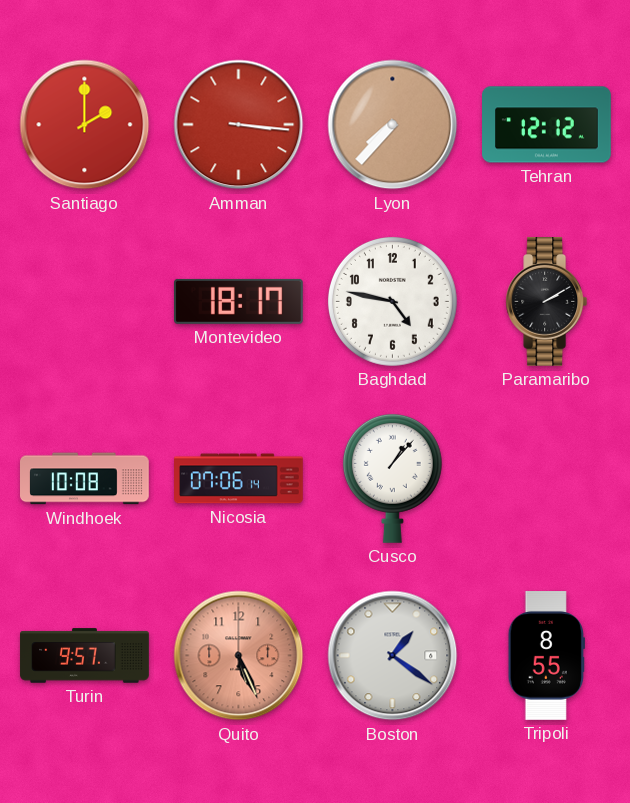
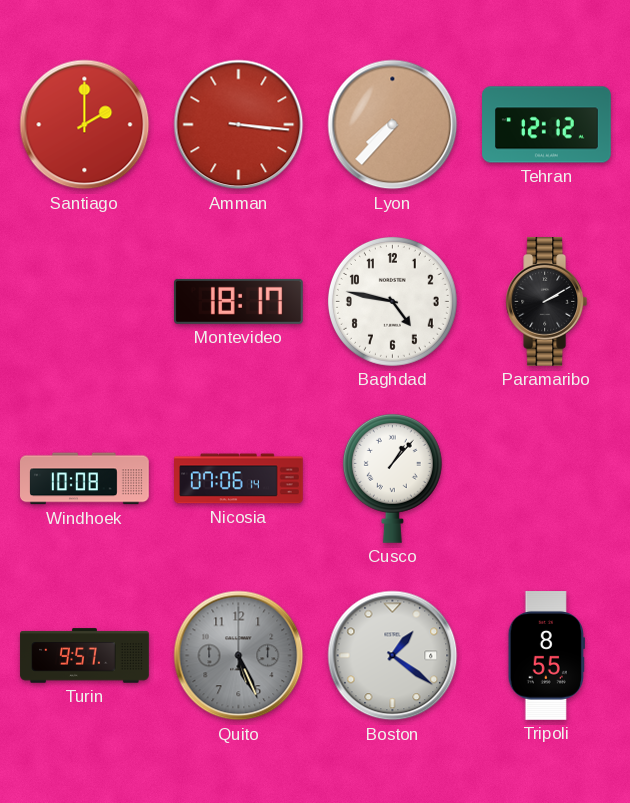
Quito dial: salmon -> grey
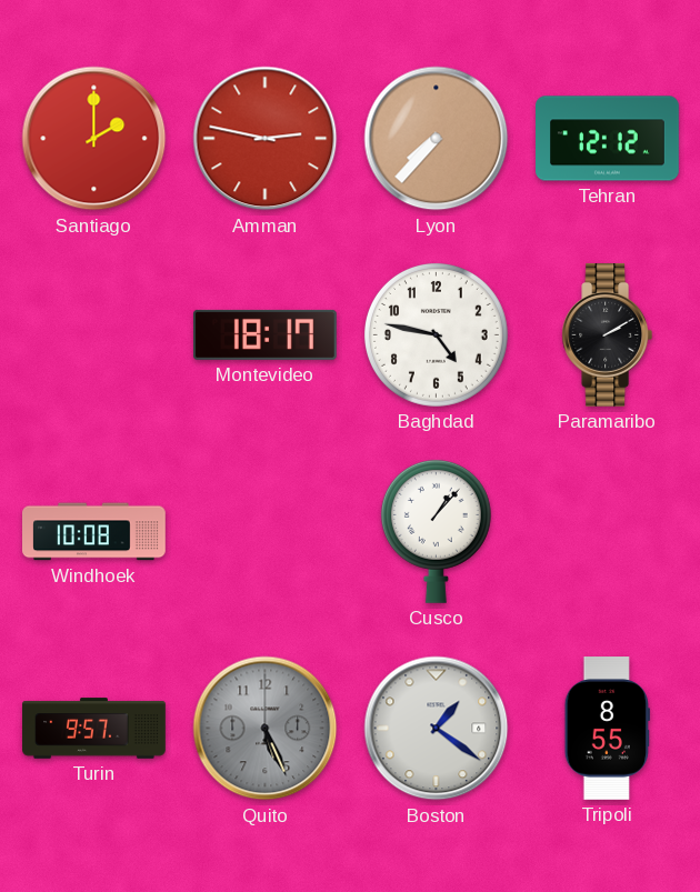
Amman: 3:16 -> 2:47
Nicosia: 07:06 -> none
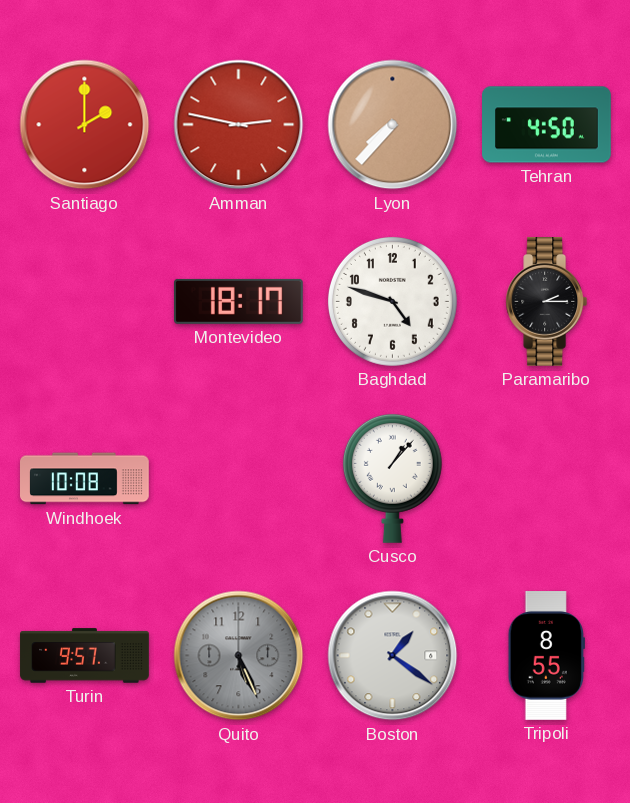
Tehran: 12:12 -> 4:50
Baghdad: 4:47 -> 4:48
Paramaribo: 2:10 -> 2:15
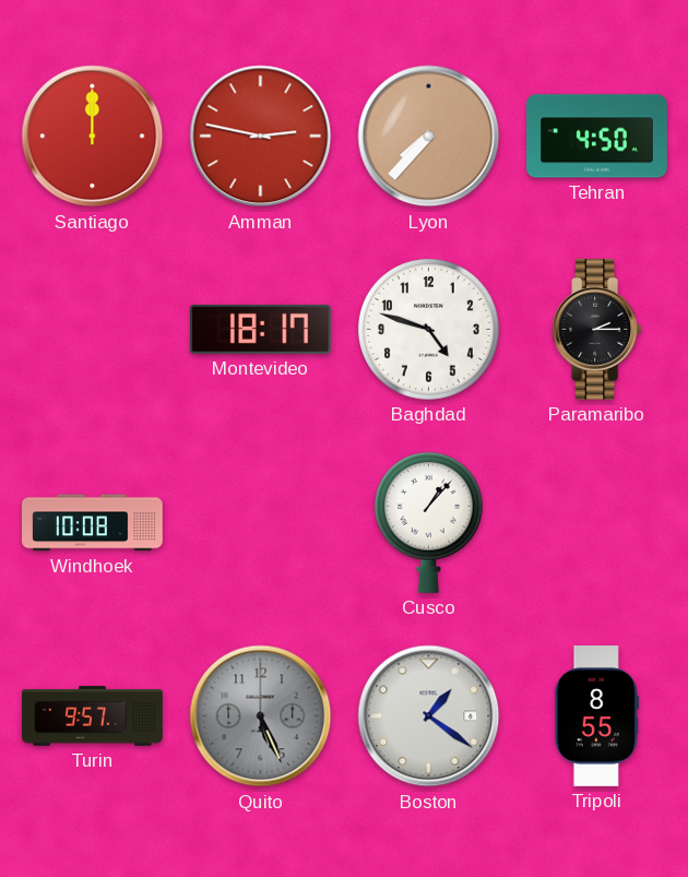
Santiago: 2:00 -> 12:00
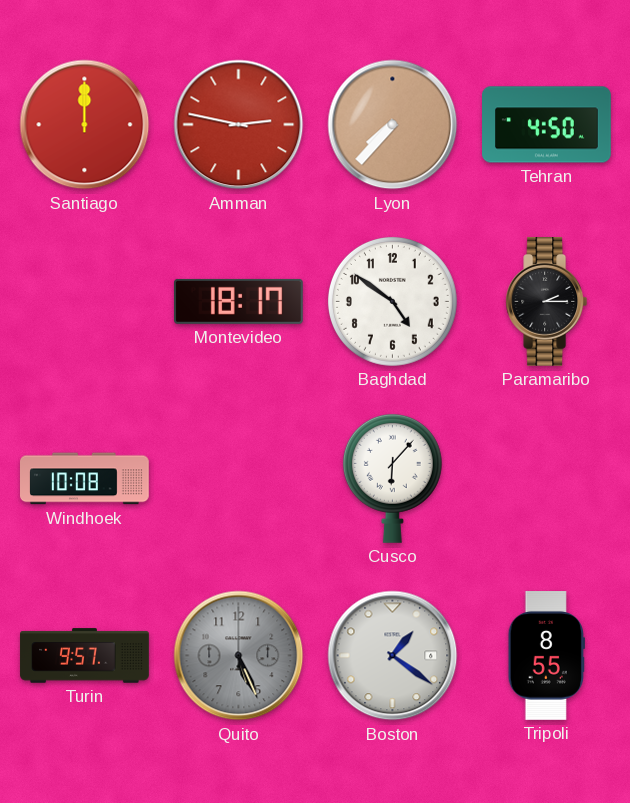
Baghdad: 4:48 -> 4:51
Cusco: 1:07 -> 6:07
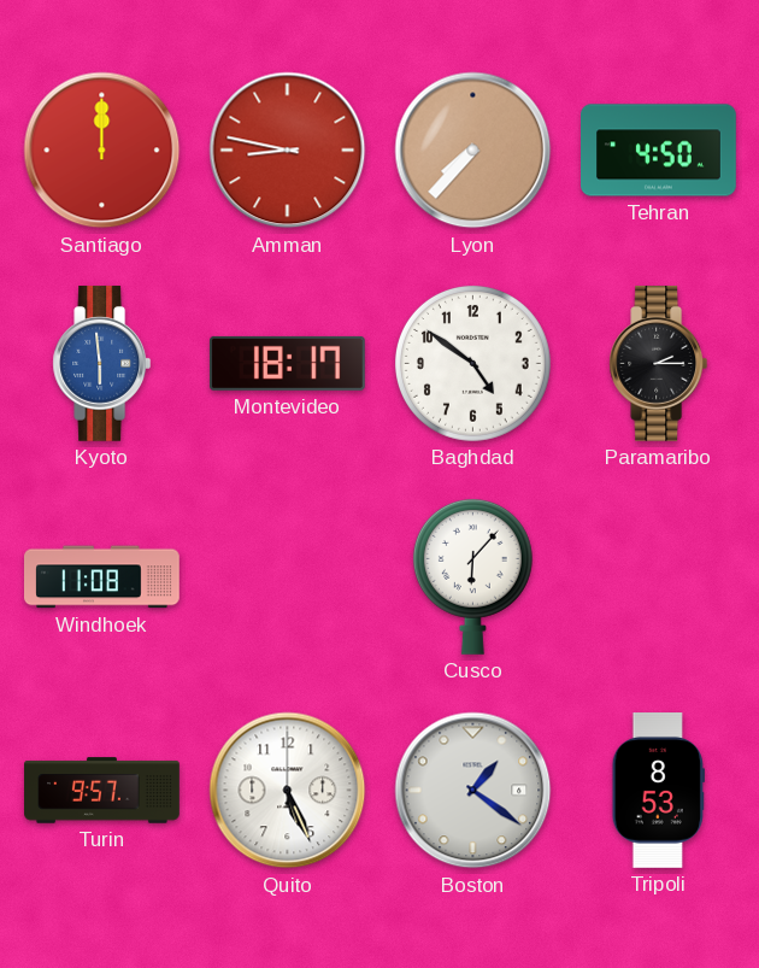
Amman: 2:47 -> 8:47
Kyoto: none -> 5:59
Windhoek: 10:08 -> 11:08
Quito dial: grey -> white
Tripoli: 8:55 -> 8:53
